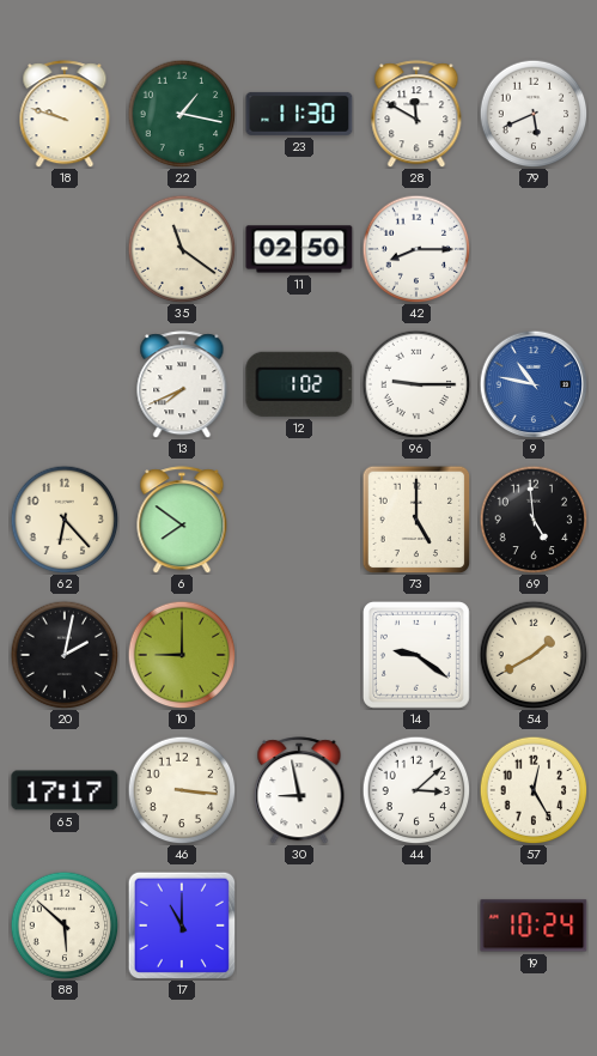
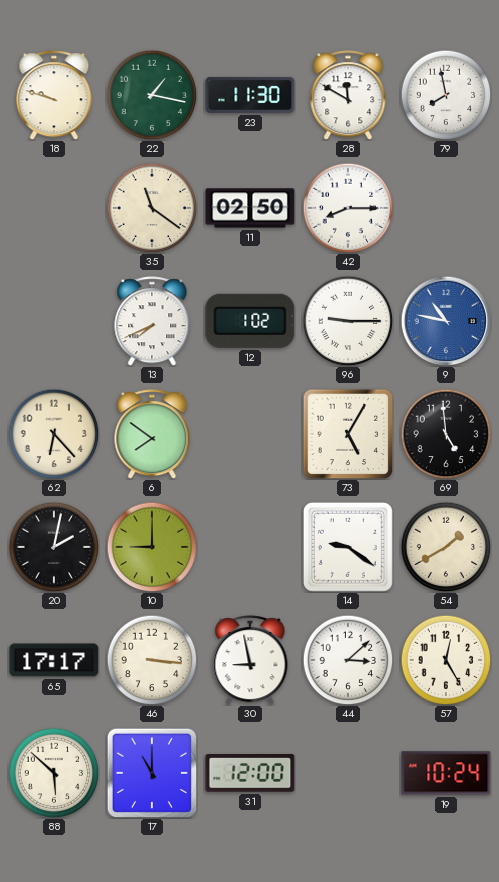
79: 5:41 -> 7:58
73: 5:00 -> 5:05
31: none -> 12:00
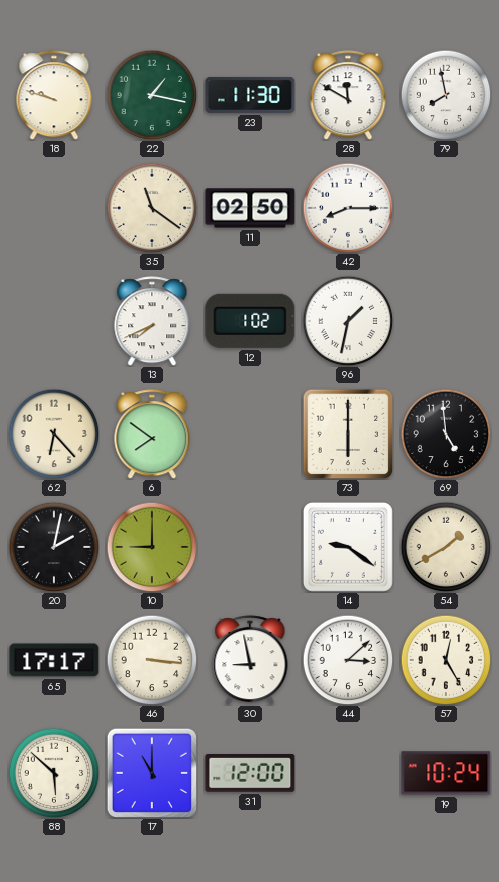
96: 9:15 -> 1:32
9: 10:47 -> none
73: 5:05 -> 6:00
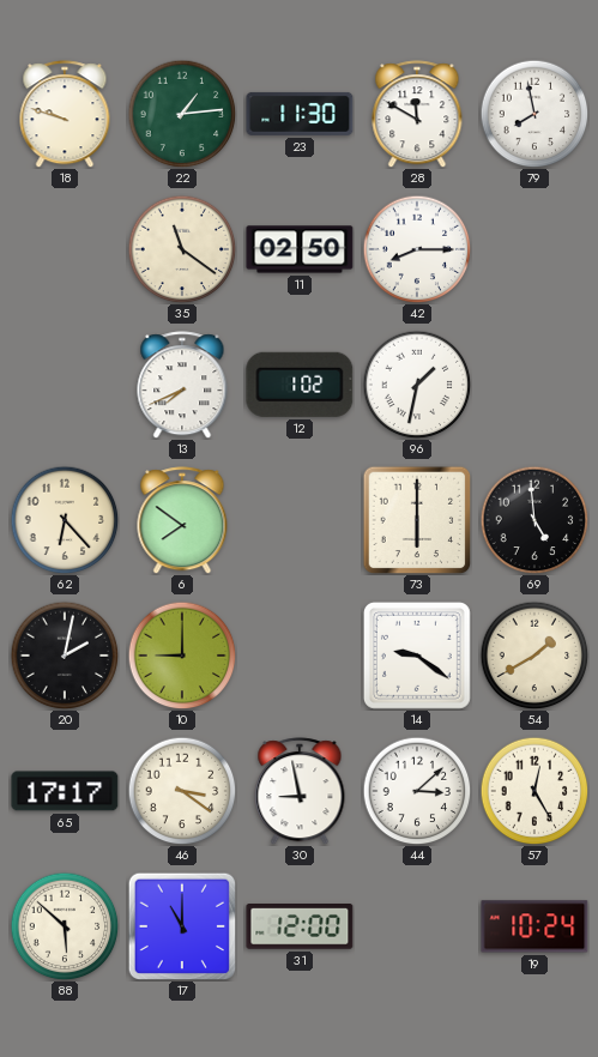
22: 1:17 -> 1:14
46: 3:16 -> 3:21
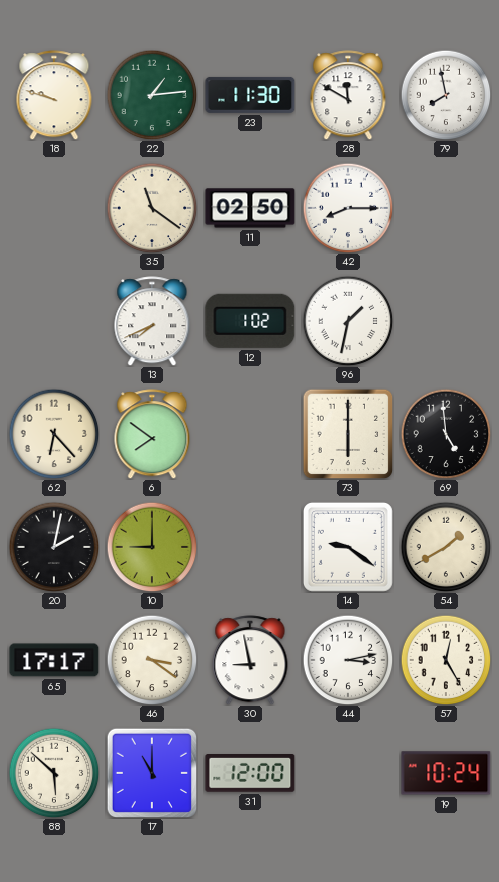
44: 3:08 -> 3:13
